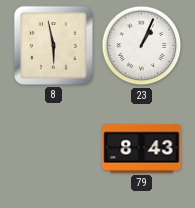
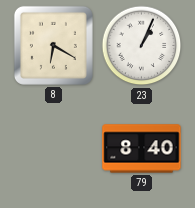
8: 5:58 -> 6:20
79: 8:43 -> 8:40
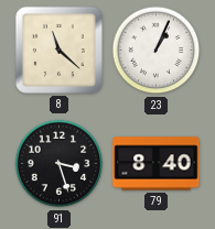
8: 6:20 -> 11:22
91: none -> 3:27
